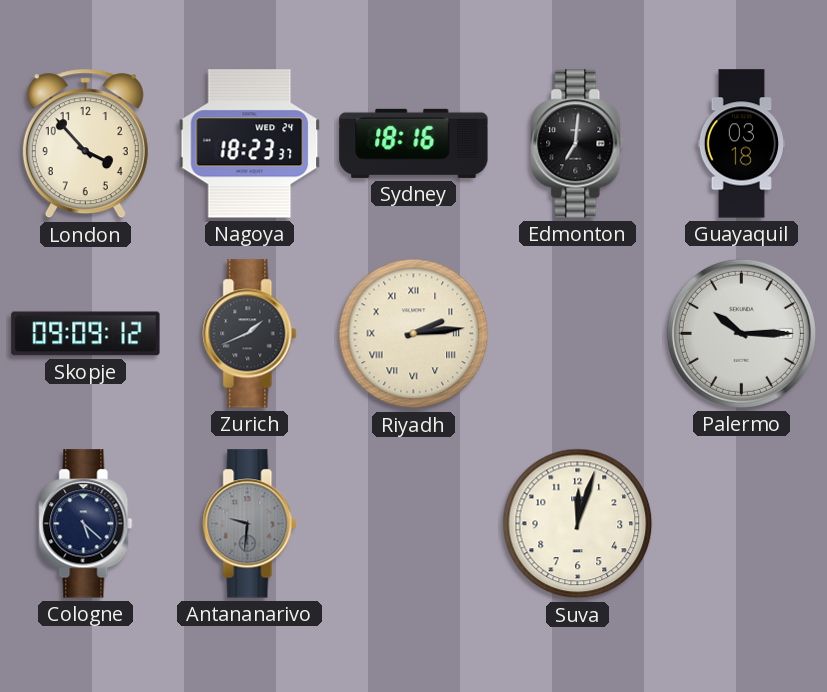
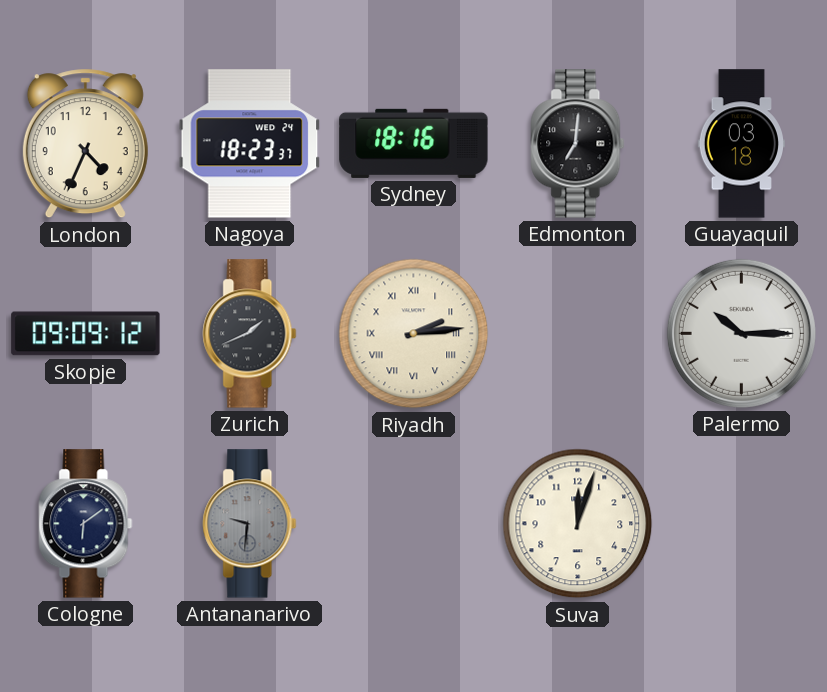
London: 3:53 -> 4:34
Cologne: 5:22 -> 6:09
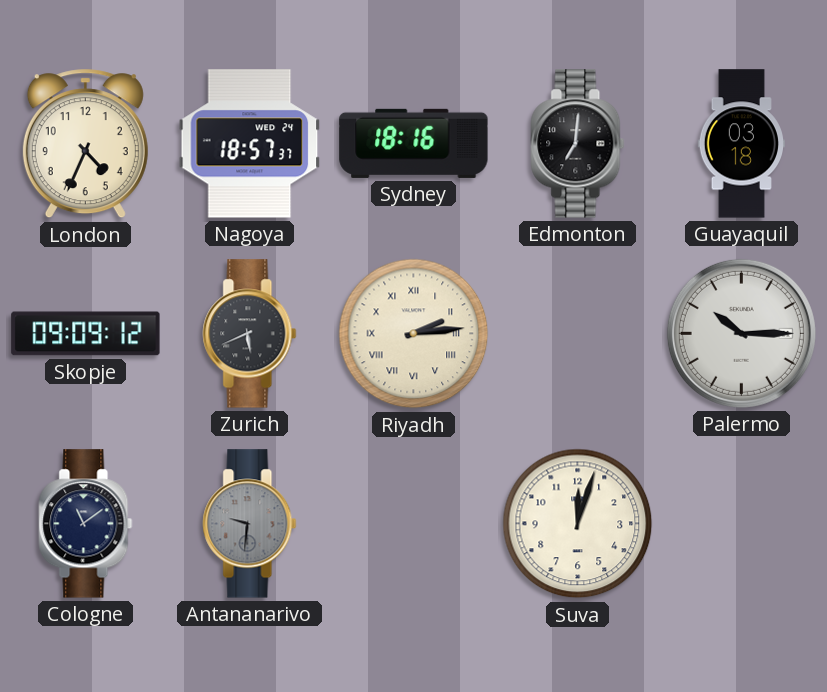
Nagoya: 18:23 -> 18:57
Zurich: 1:41 -> 5:41
Cologne: 6:09 -> 11:09
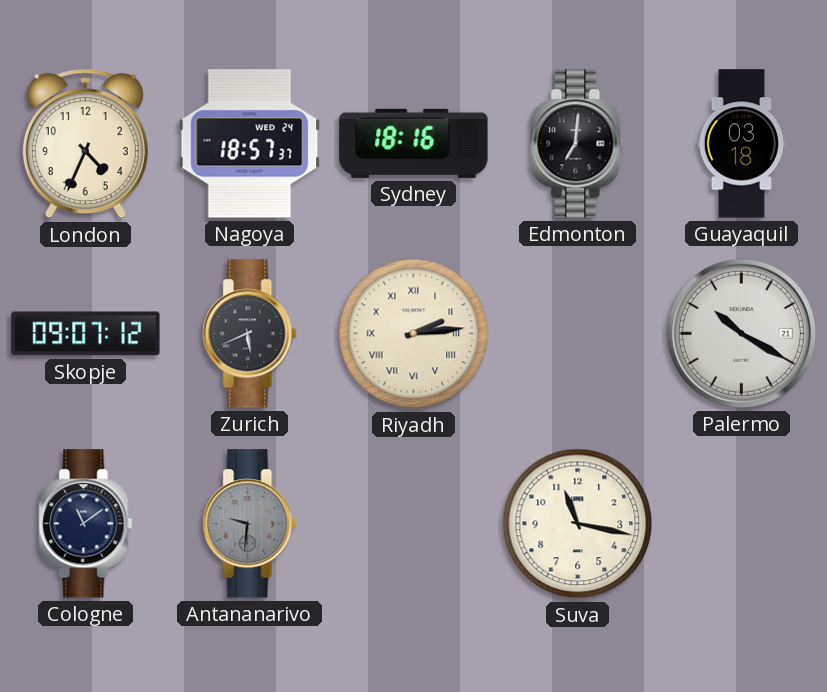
Skopje: 09:09 -> 09:07
Palermo: 10:15 -> 10:20
Suva: 12:03 -> 11:17
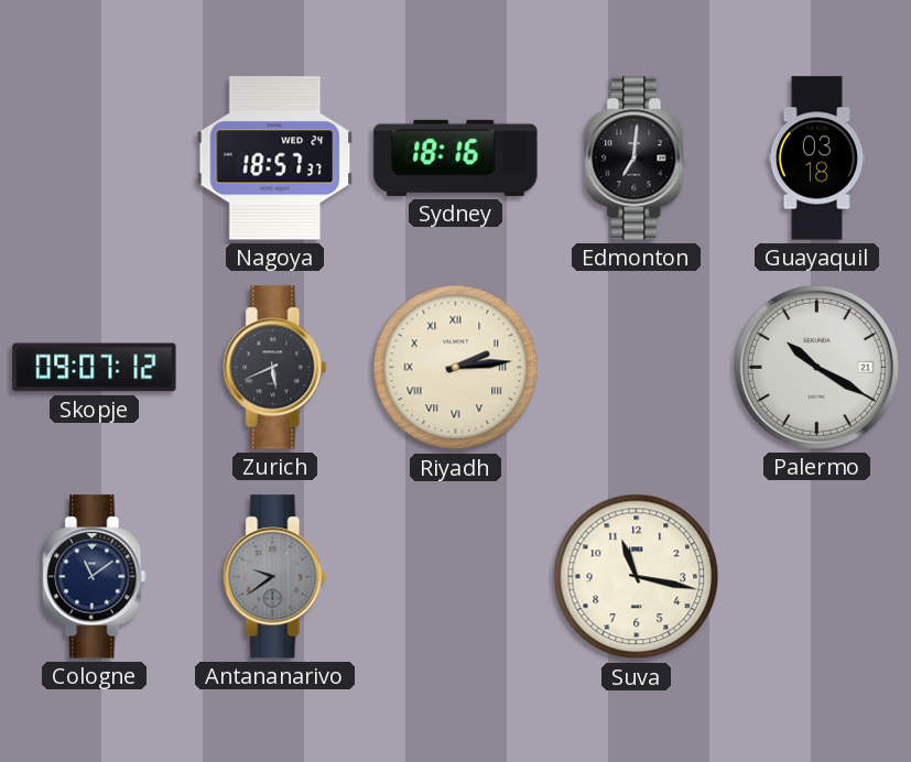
London: 4:34 -> none
Antananarivo: 9:31 -> 9:39
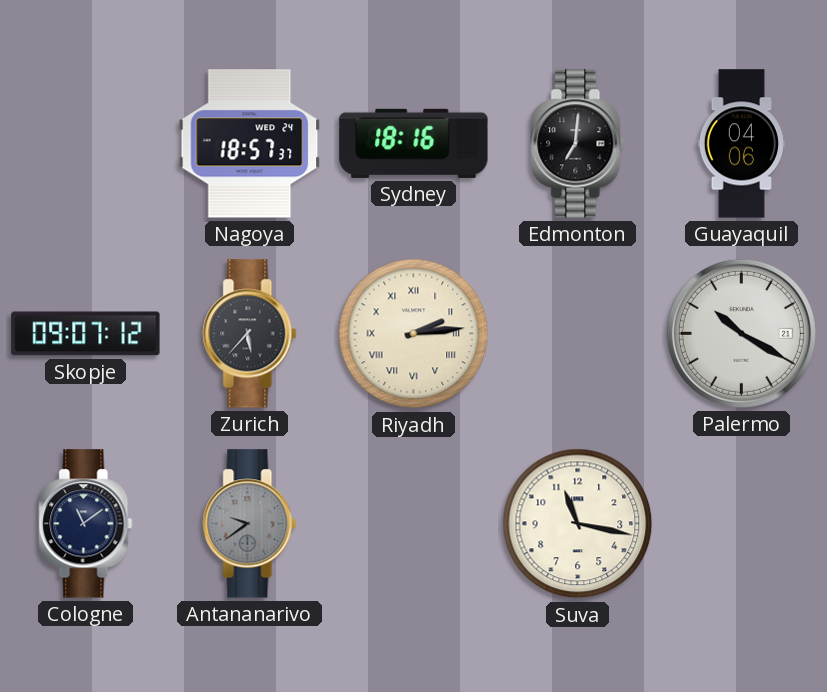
Guayaquil: 03:18 -> 04:06
Zurich: 5:41 -> 5:37
